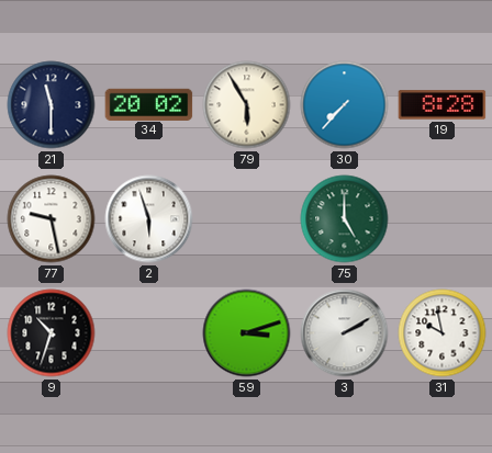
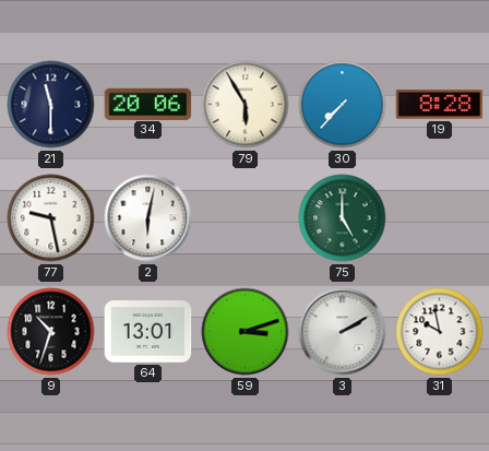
34: 20:02 -> 20:06
2: 5:57 -> 6:02
64: none -> 13:01
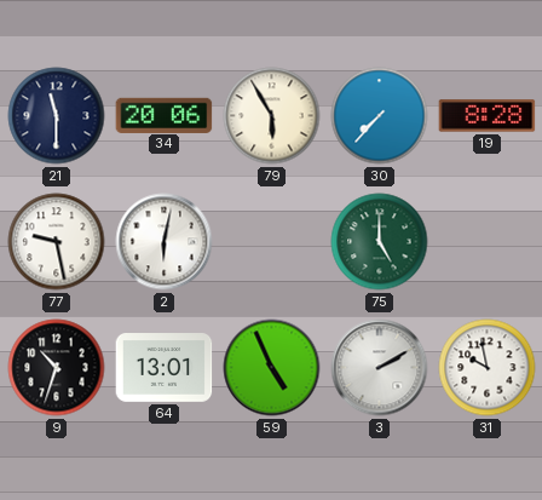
59: 3:12 -> 4:56
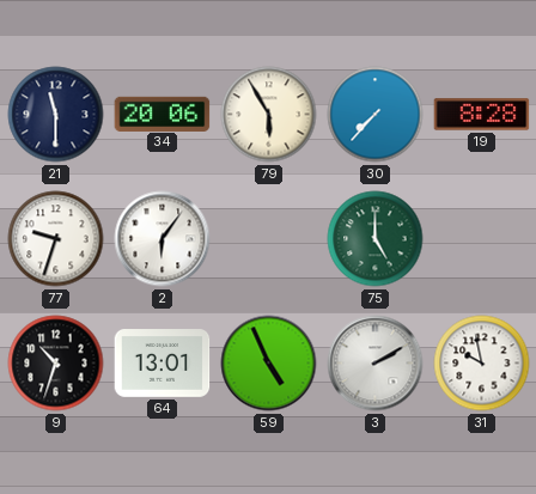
77: 9:28 -> 9:33
2: 6:02 -> 6:06
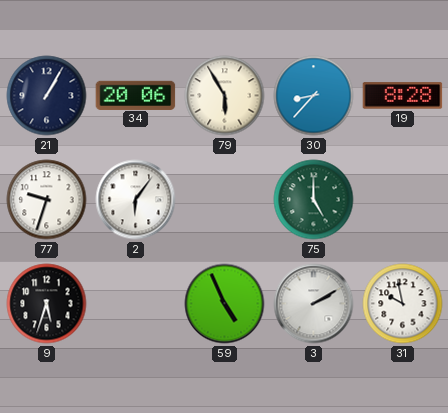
21: 11:30 -> 1:05
30: 7:37 -> 8:37
9: 10:33 -> 5:33
64: 13:01 -> none
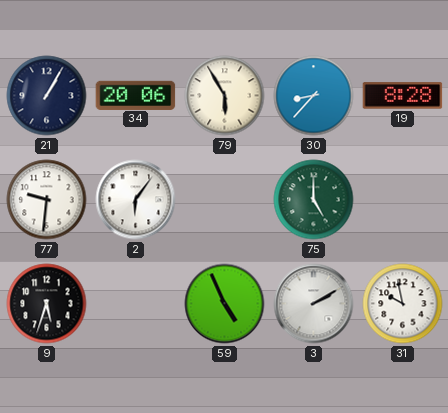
77: 9:33 -> 9:31
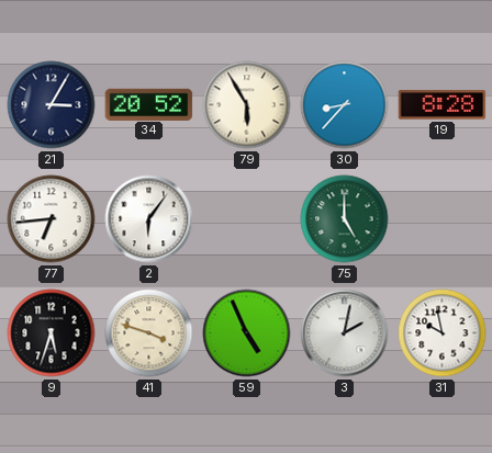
21: 1:05 -> 3:05
34: 20:06 -> 20:52
77: 9:31 -> 6:44
41: none -> 3:48
3: 2:10 -> 2:02
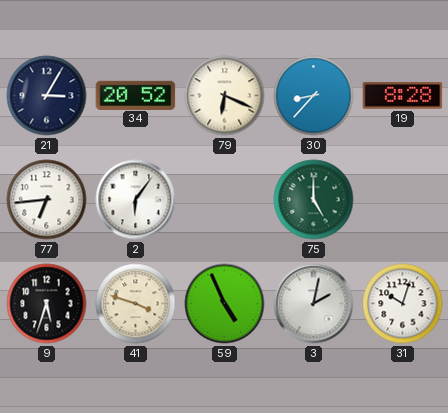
79: 5:55 -> 6:19
31: 9:58 -> 10:03
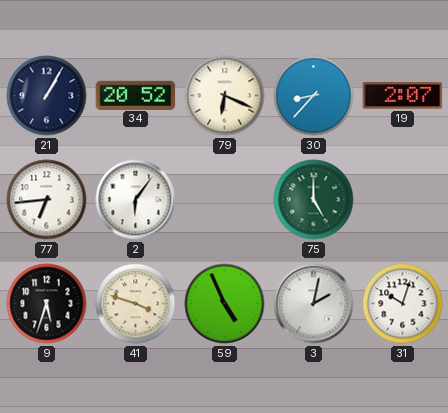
21: 3:05 -> 1:05
19: 8:28 -> 2:07
